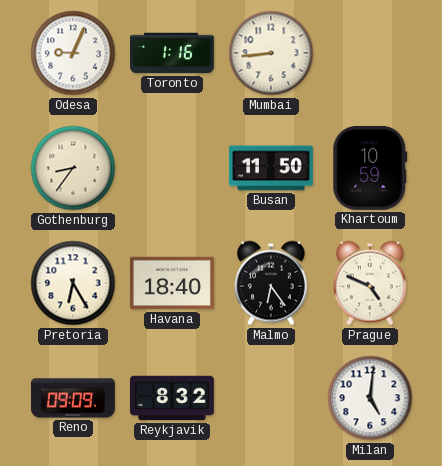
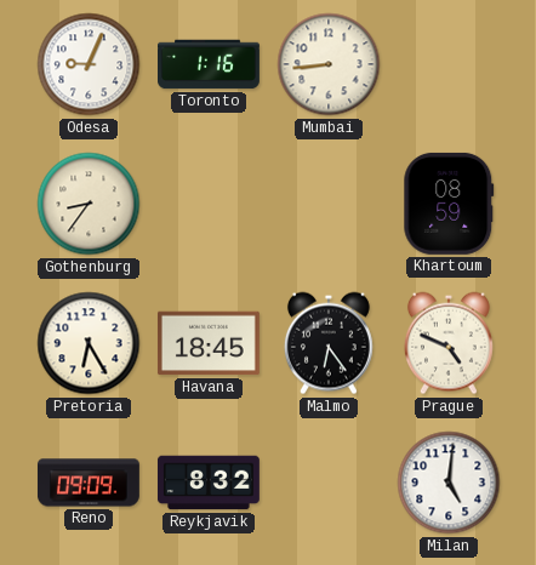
Busan: 11:50 -> none
Khartoum: 10:59 -> 08:59
Havana: 18:40 -> 18:45
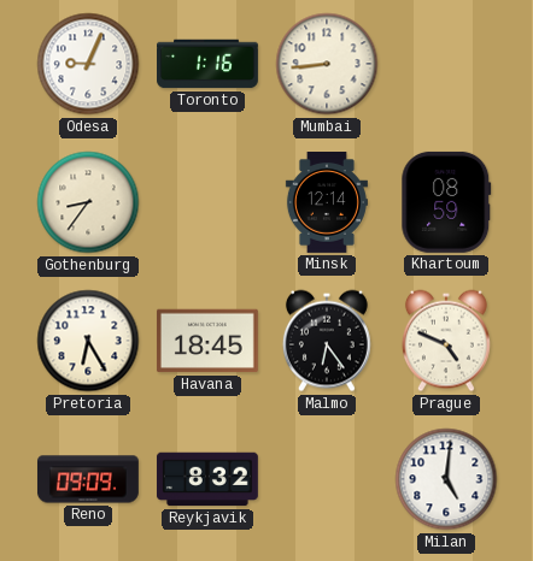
Minsk: none -> 12:14
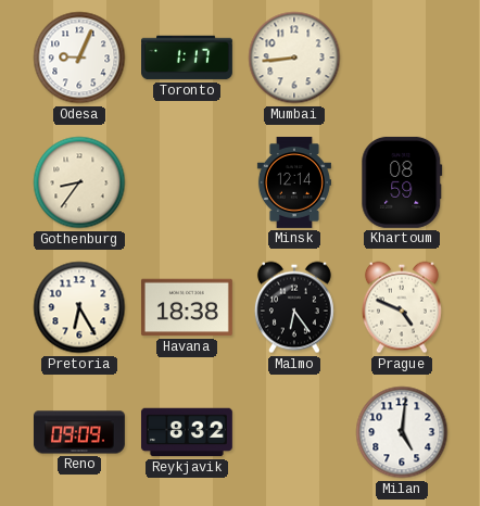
Toronto: 1:16 -> 1:17
Havana: 18:45 -> 18:38
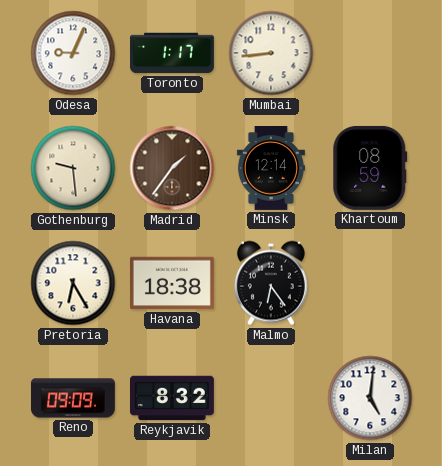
Gothenburg: 8:36 -> 9:29
Madrid: none -> 1:36
Prague: 4:49 -> none
